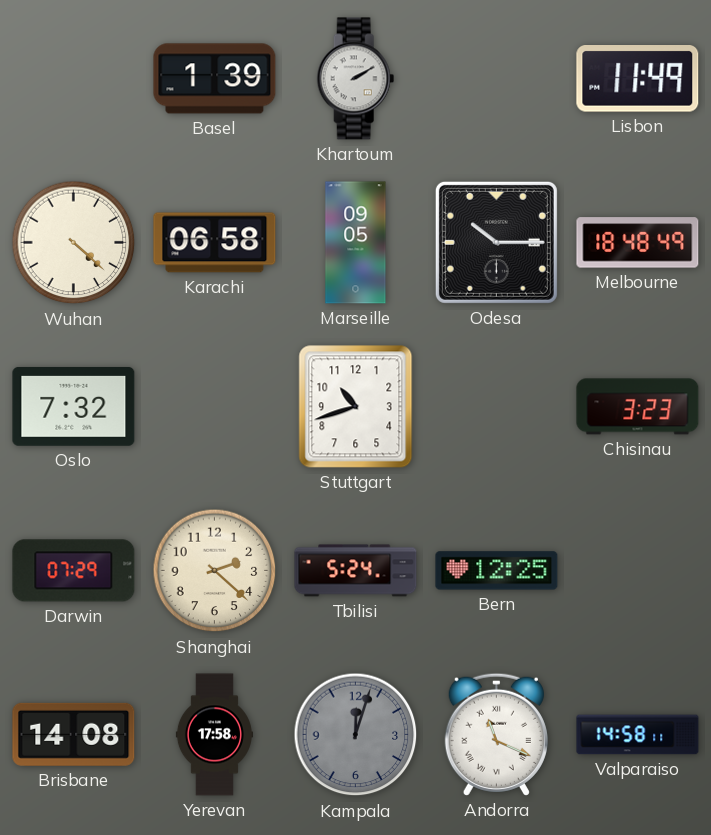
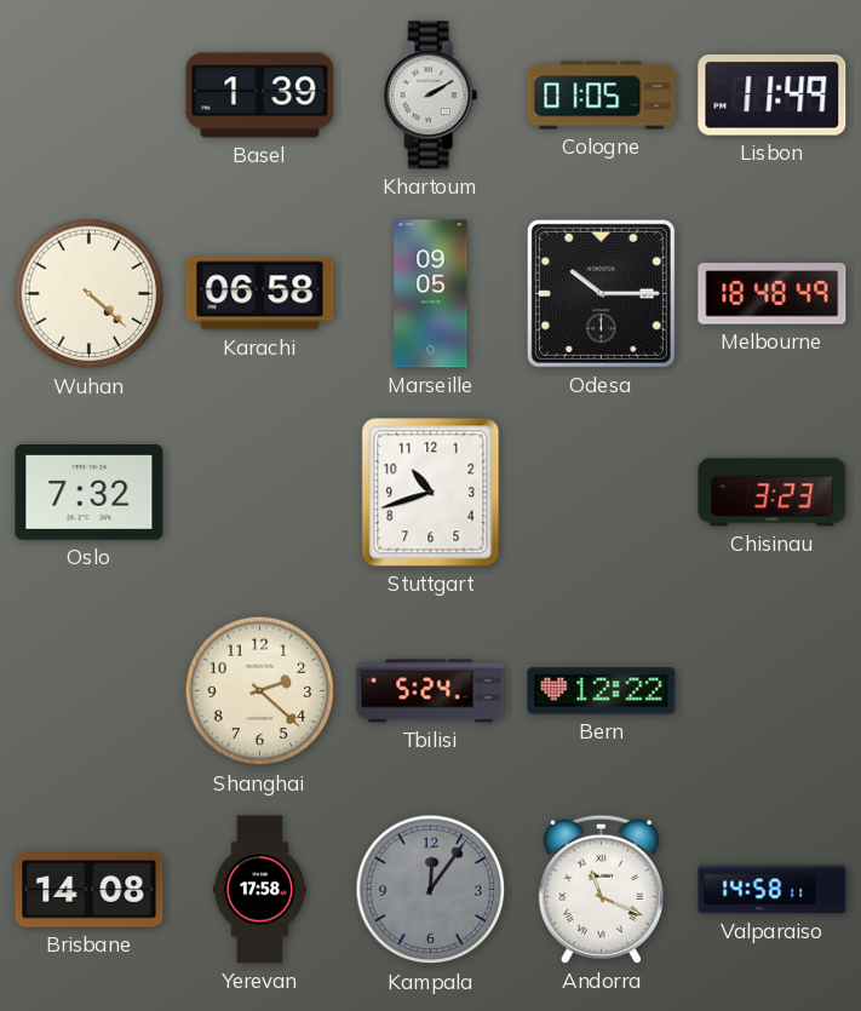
Cologne: none -> 01:05
Darwin: 07:29 -> none
Bern: 12:25 -> 12:22
Kampala: 12:03 -> 12:06
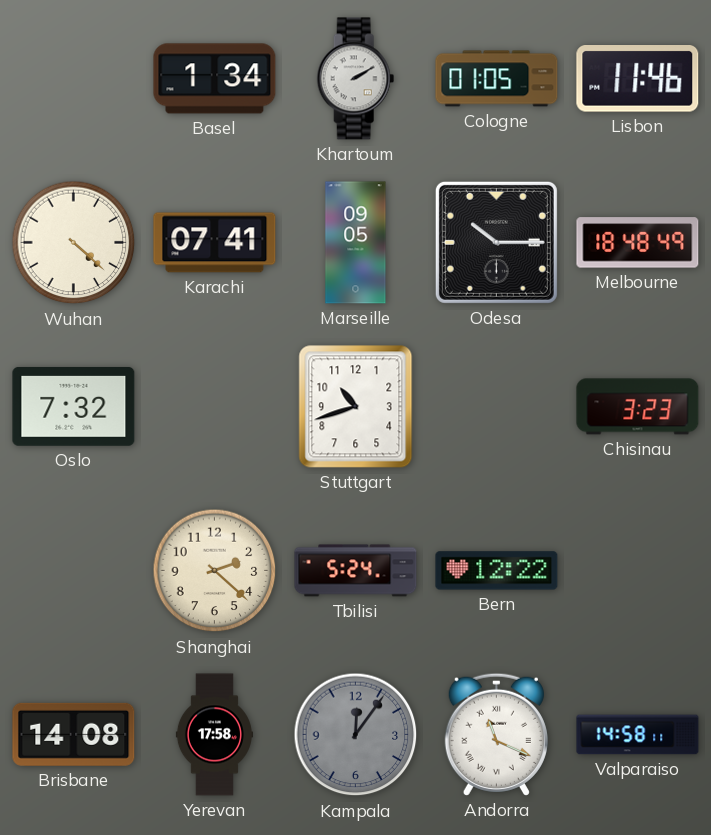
Basel: 1:39 -> 1:34
Lisbon: 11:49 -> 11:46
Karachi: 06:58 -> 07:41
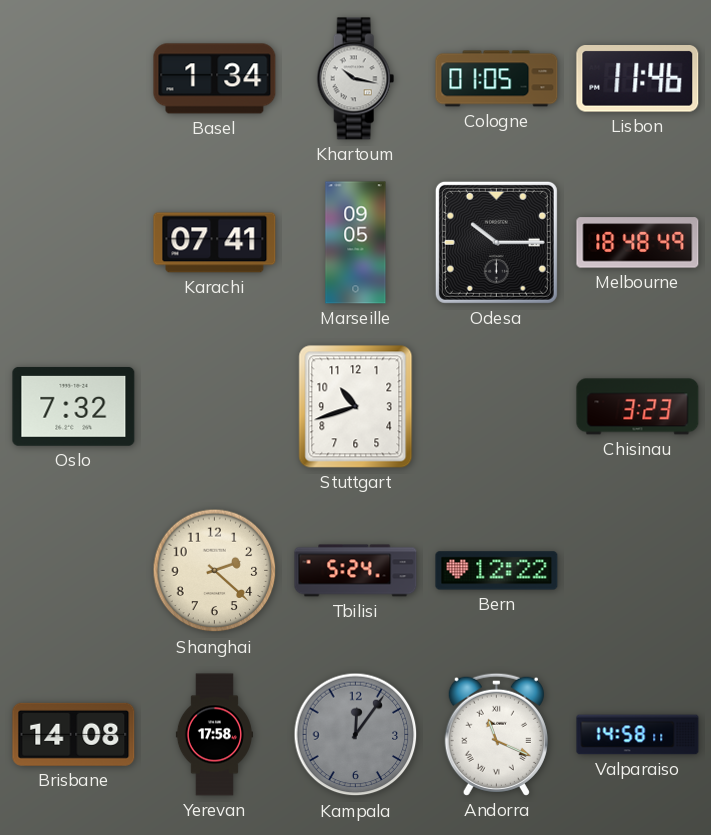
Khartoum: 2:10 -> 10:17
Wuhan: 4:22 -> none
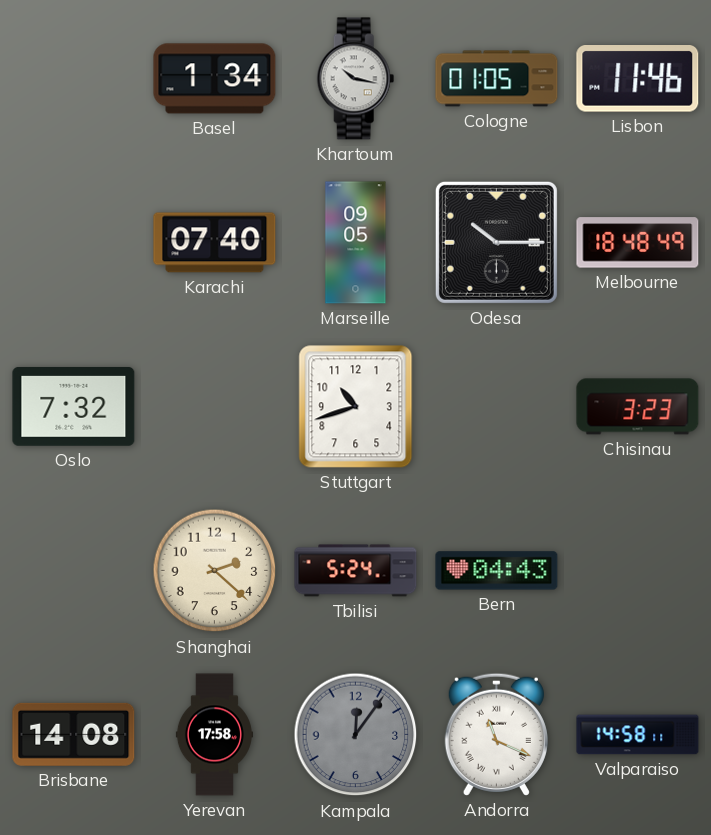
Karachi: 07:41 -> 07:40
Bern: 12:22 -> 04:43
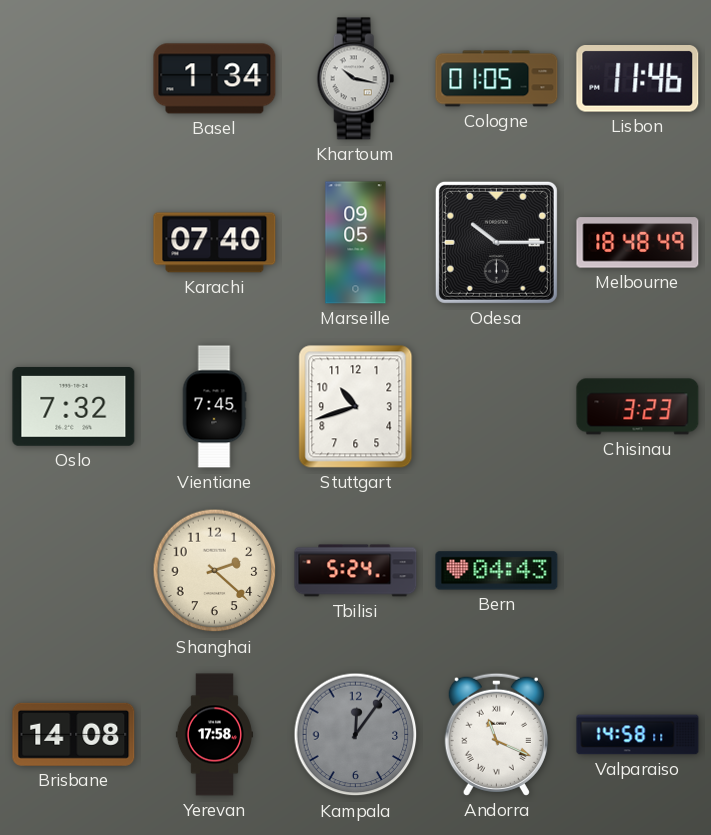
Vientiane: none -> 7:45
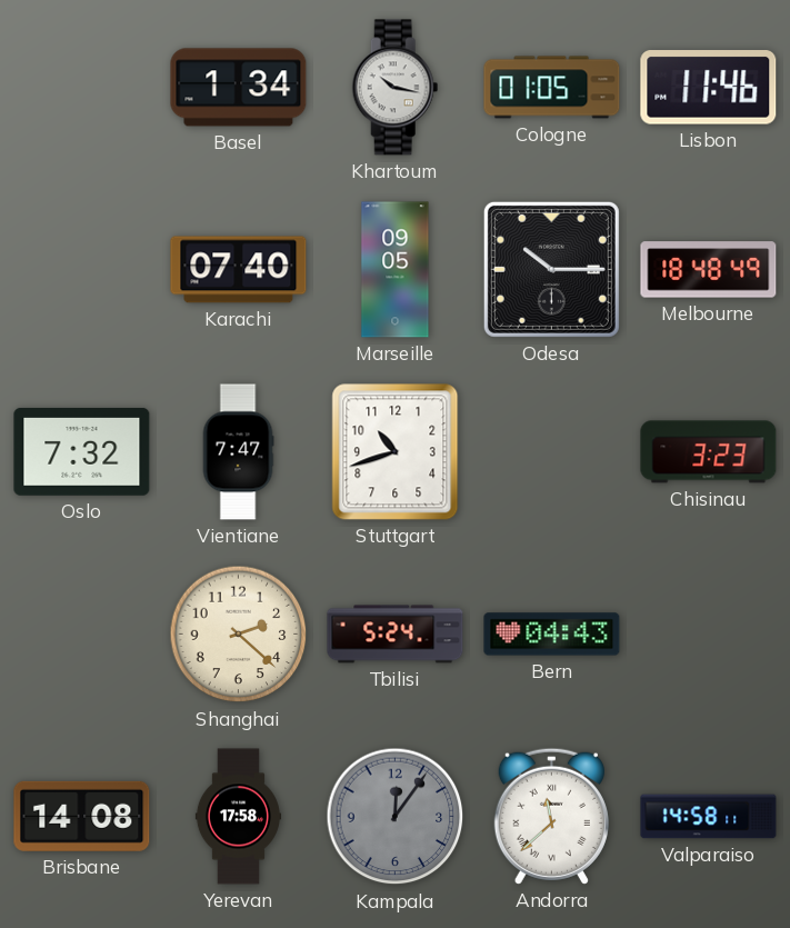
Vientiane: 7:45 -> 7:47
Andorra: 11:19 -> 11:38
